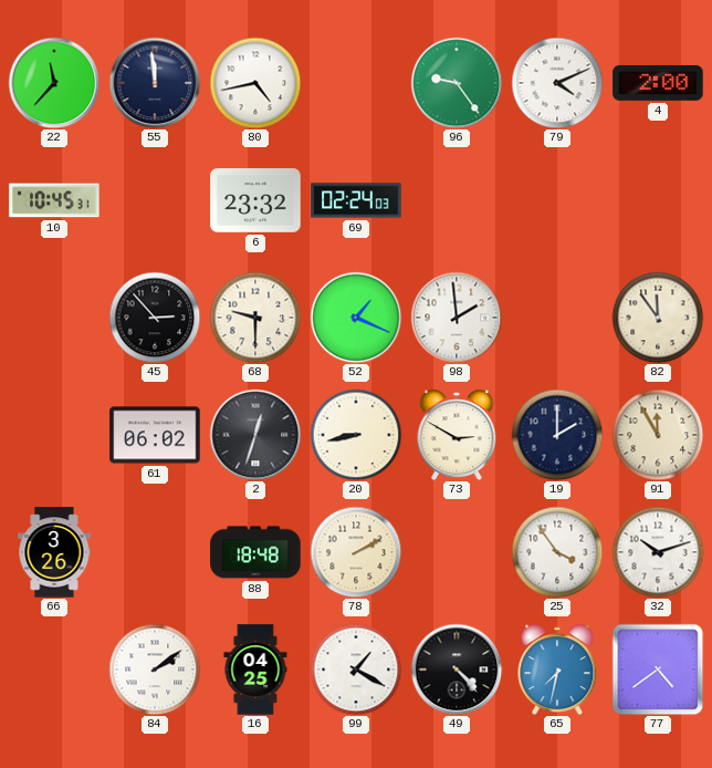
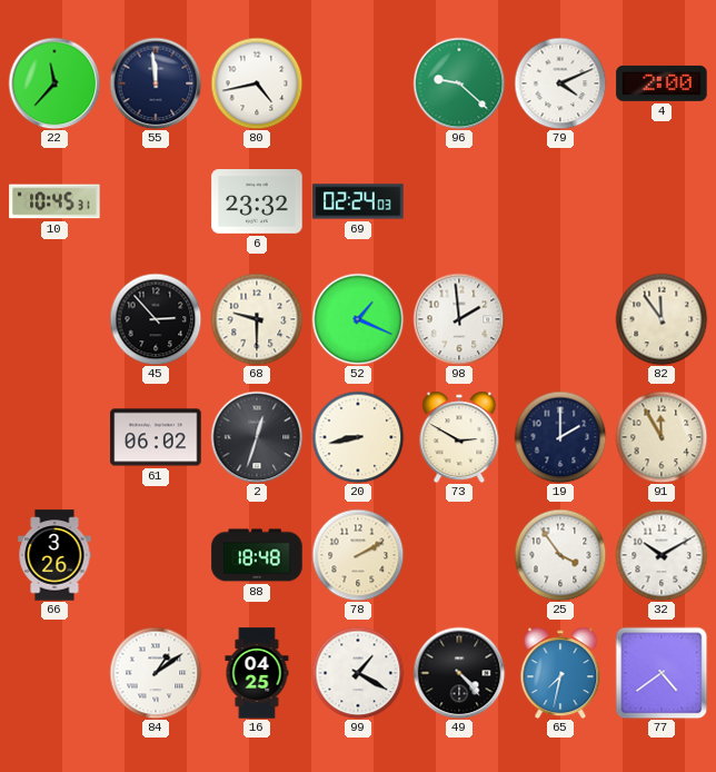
96: 9:24 -> 9:22
32: 10:12 -> 10:10
84: 2:09 -> 1:09
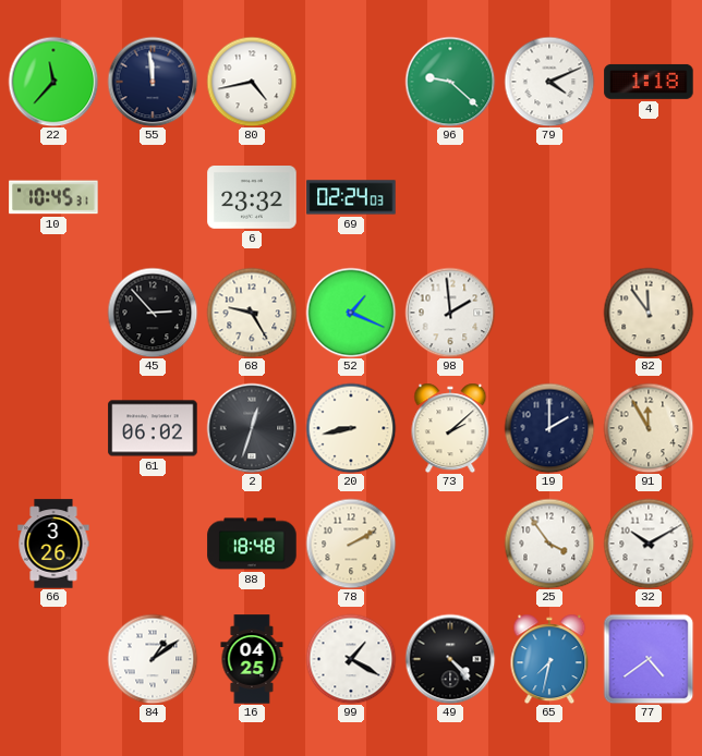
4: 2:00 -> 1:18
68: 9:30 -> 9:25
73: 2:50 -> 2:08
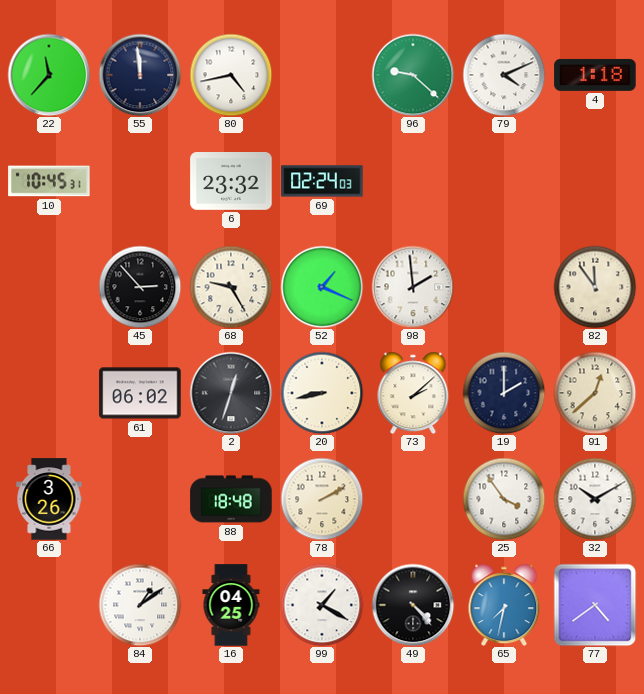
91: 11:55 -> 12:38
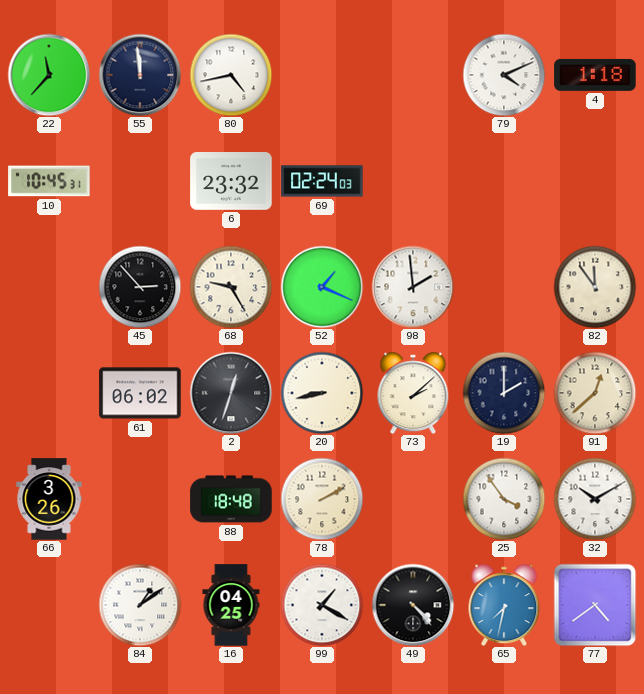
96: 9:22 -> none
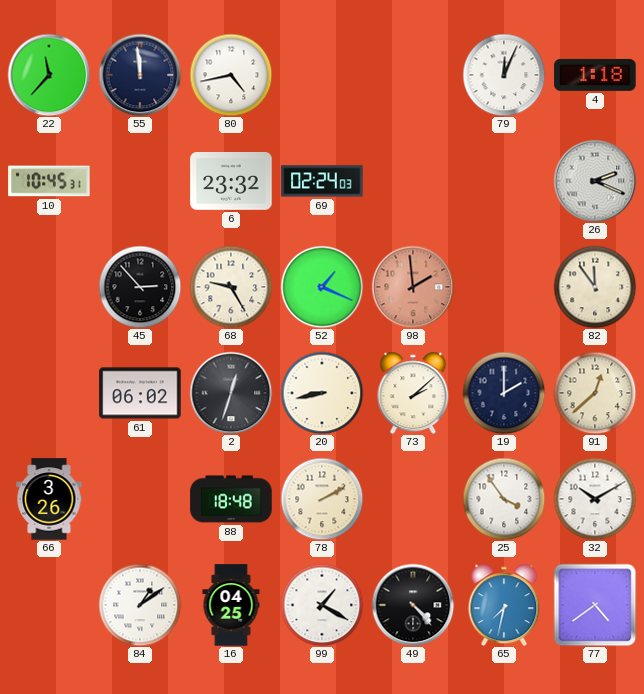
79: 4:11 -> 12:04
26: none -> 2:19
98 dial: white -> salmon
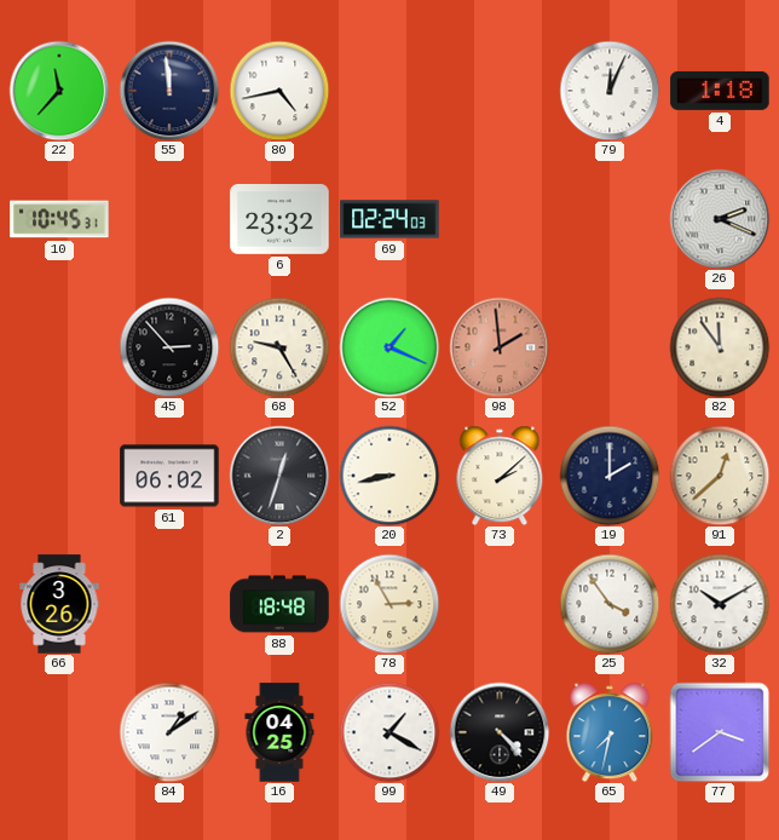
78: 2:10 -> 2:55
77: 4:39 -> 3:39
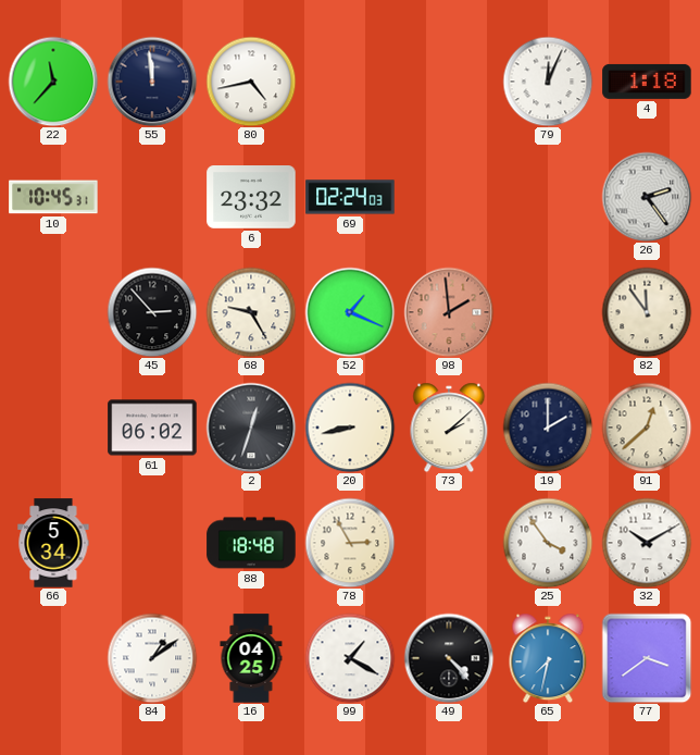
26: 2:19 -> 2:24
66: 3:26 -> 5:34
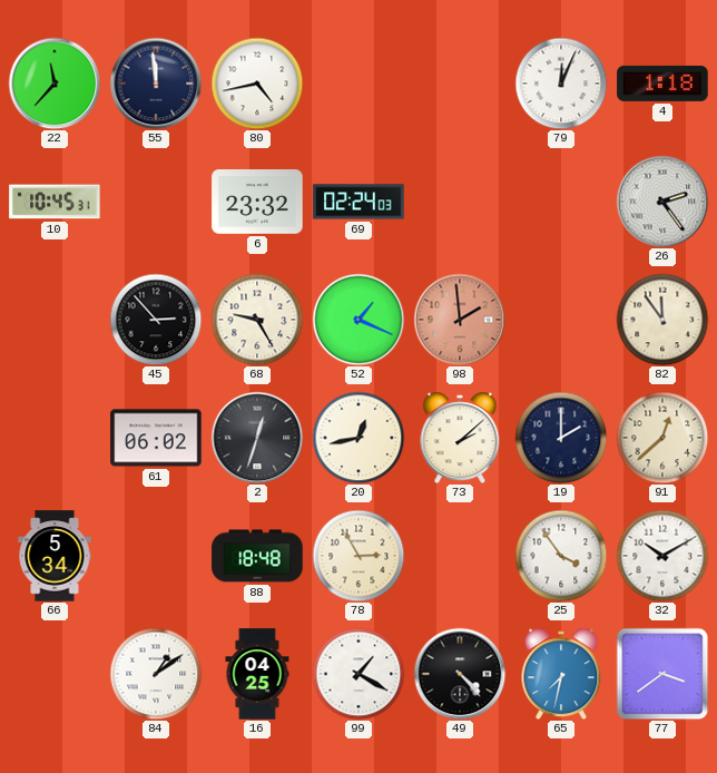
20: 8:43 -> 12:43
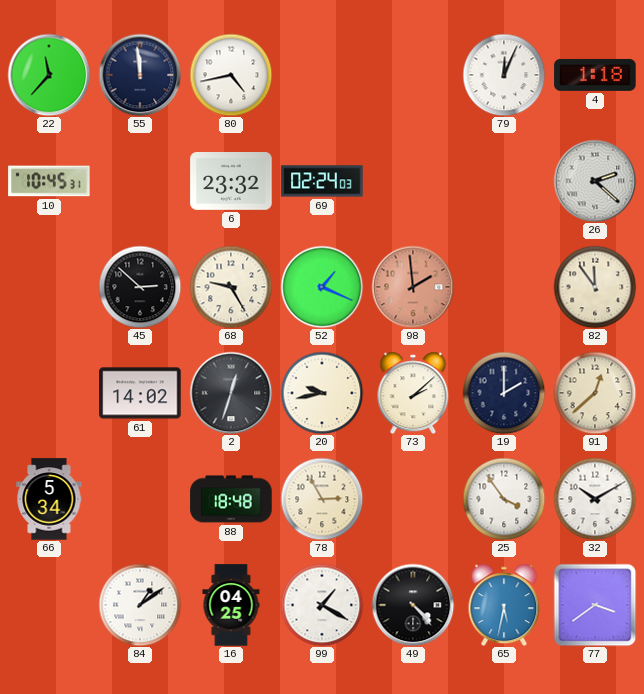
26: 2:24 -> 2:22
45: 2:53 -> 2:52
61: 06:02 -> 14:02
20: 12:43 -> 9:43
65: 7:32 -> 5:32
